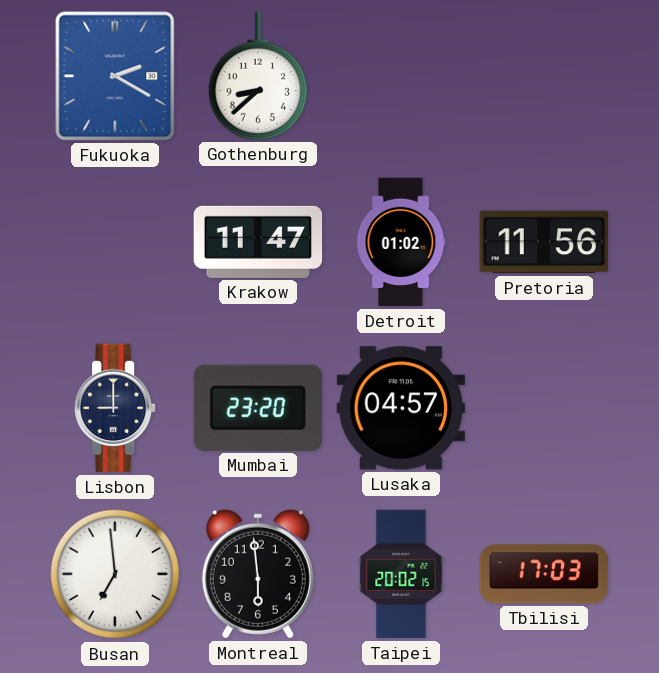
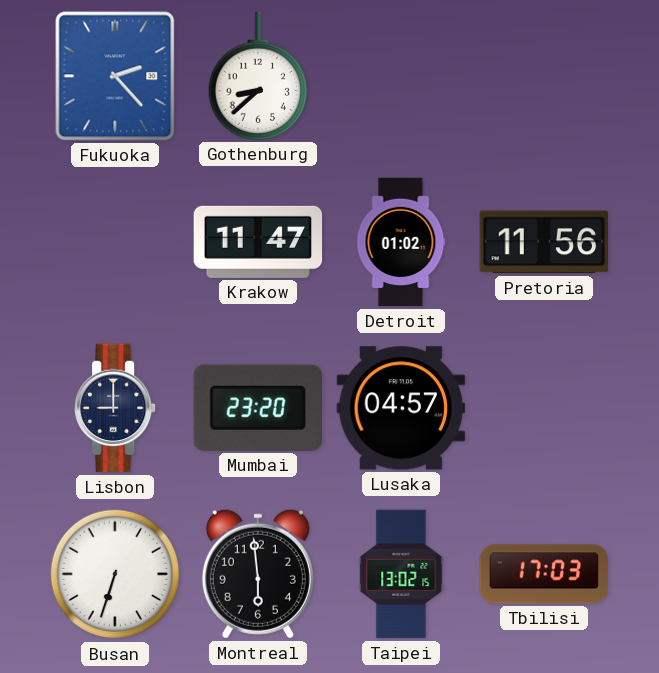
Fukuoka: 2:20 -> 2:23
Busan: 6:59 -> 6:33
Taipei: 20:02 -> 13:02
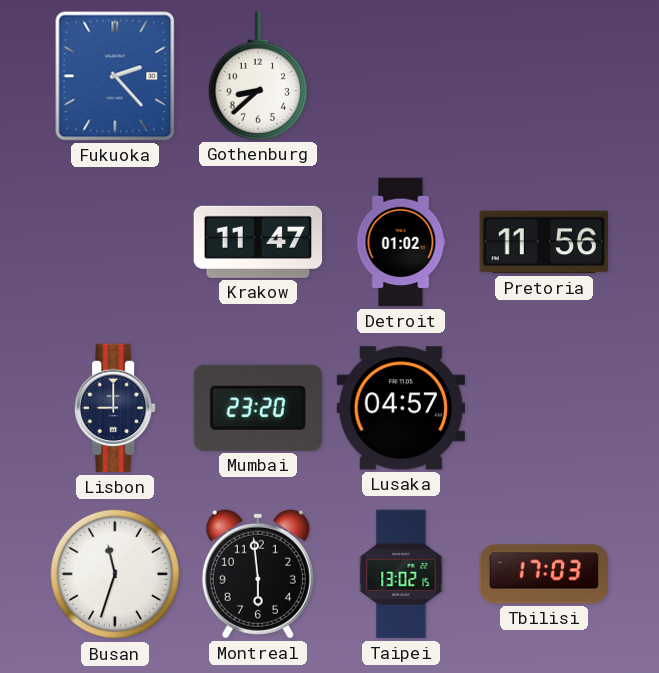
Busan: 6:33 -> 11:33
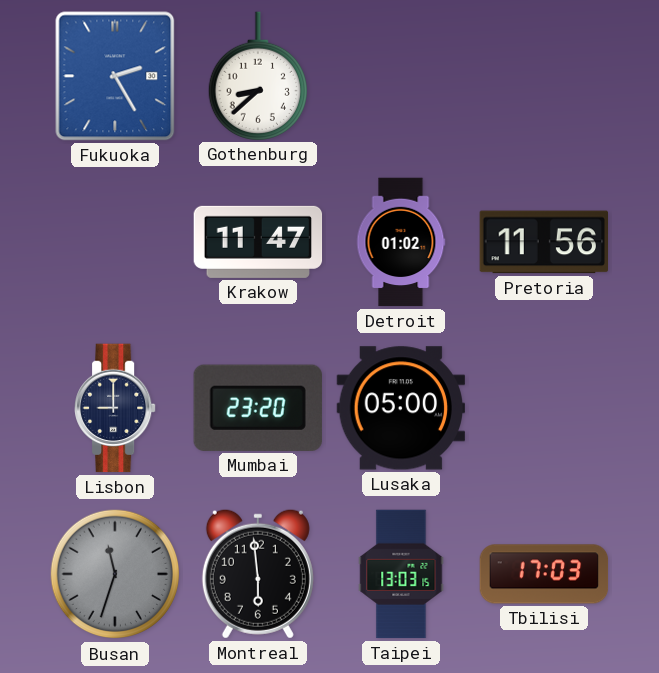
Fukuoka: 2:23 -> 2:25
Lusaka: 04:57 -> 05:00
Busan dial: white -> grey
Taipei: 13:02 -> 13:03
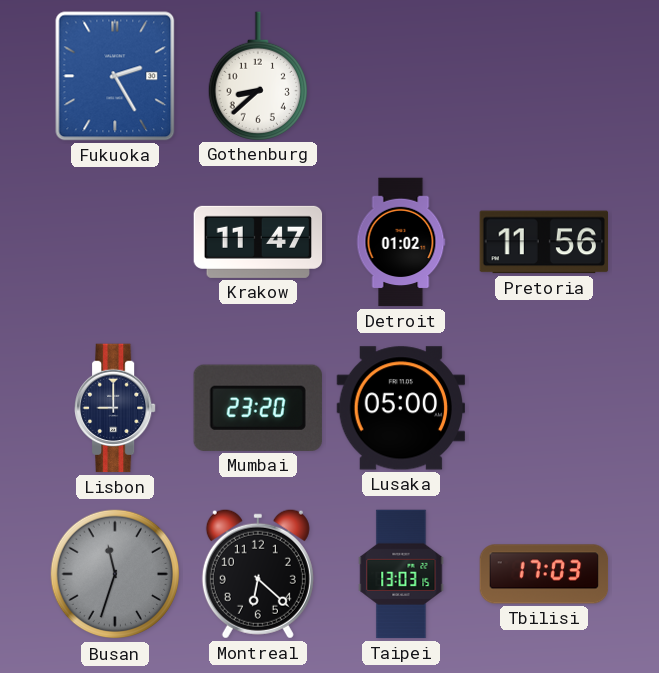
Montreal: 5:59 -> 6:22
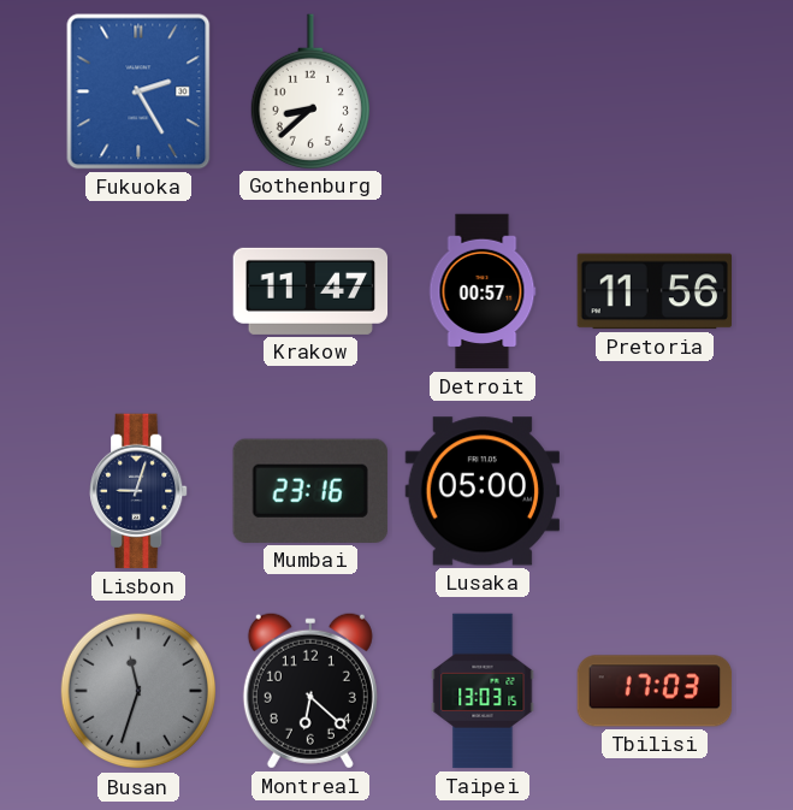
Detroit: 01:02 -> 00:57
Lisbon: 9:00 -> 9:03
Mumbai: 23:20 -> 23:16
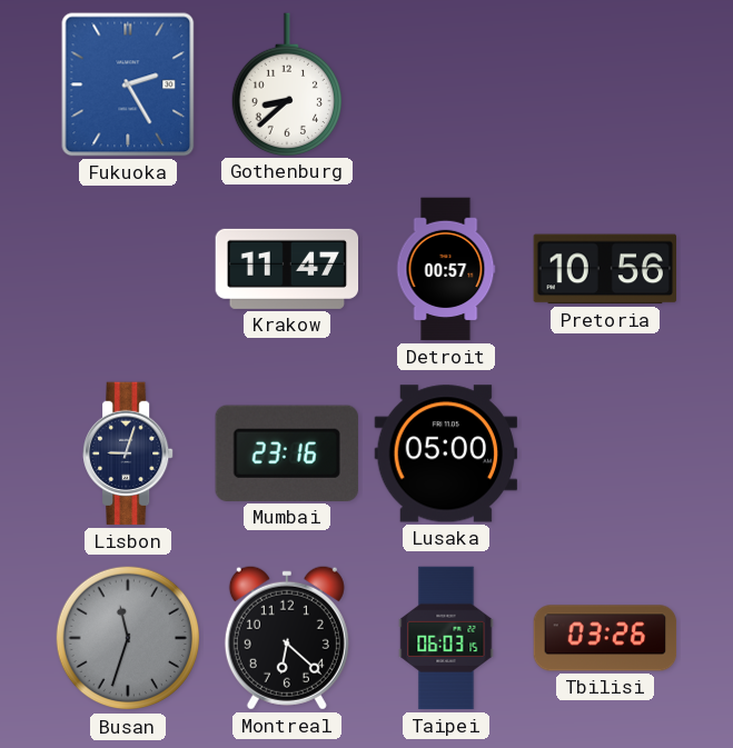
Pretoria: 11:56 -> 10:56
Taipei: 13:03 -> 06:03
Tbilisi: 17:03 -> 03:26
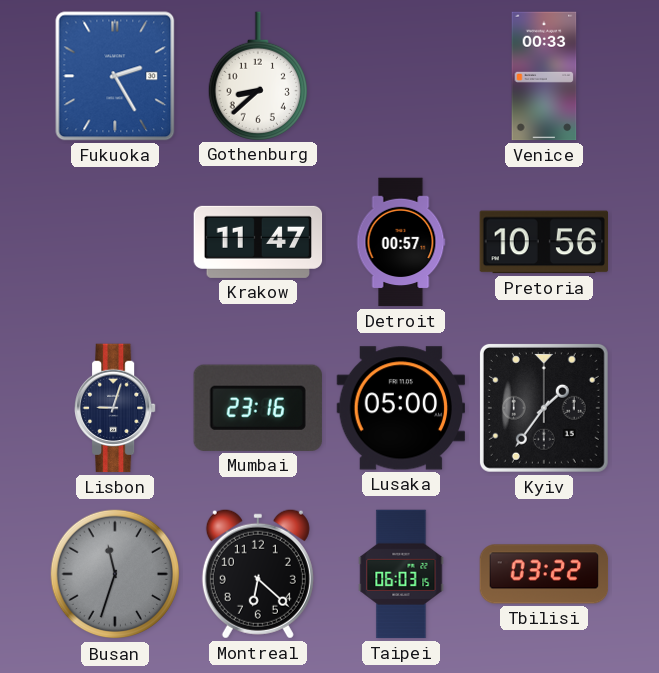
Venice: none -> 00:33
Kyiv: none -> 1:36
Tbilisi: 03:26 -> 03:22
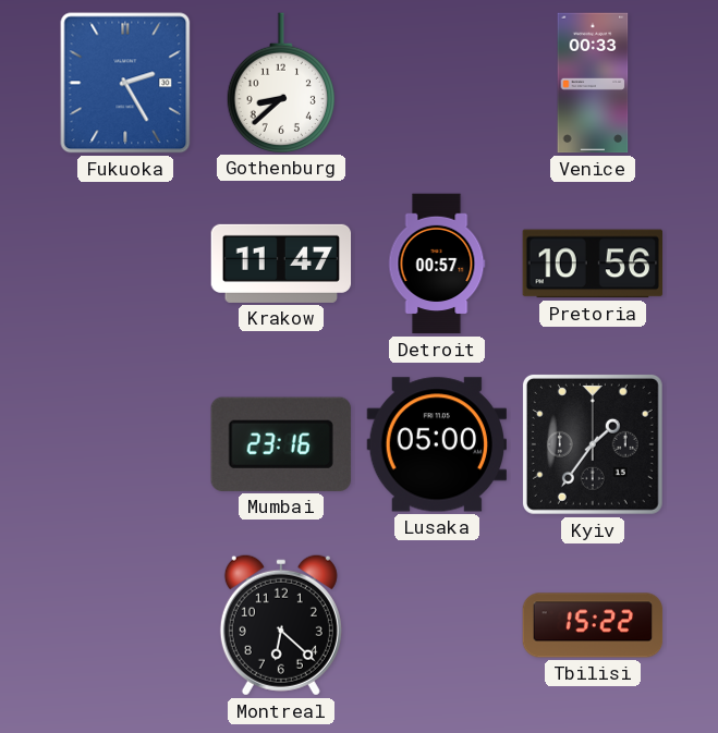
Lisbon: 9:03 -> none
Busan: 11:33 -> none
Taipei: 06:03 -> none
Tbilisi: 03:22 -> 15:22
